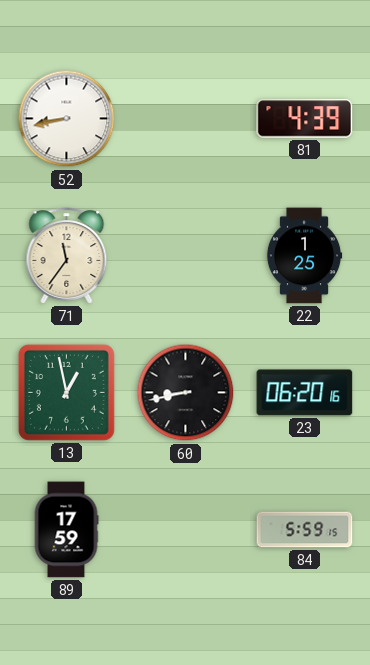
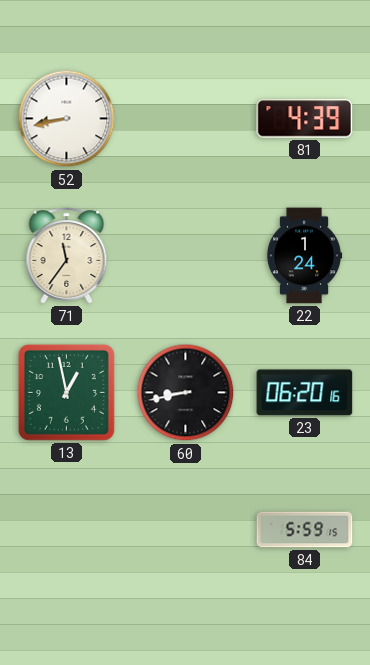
22: 1:25 -> 1:24
89: 17:59 -> none
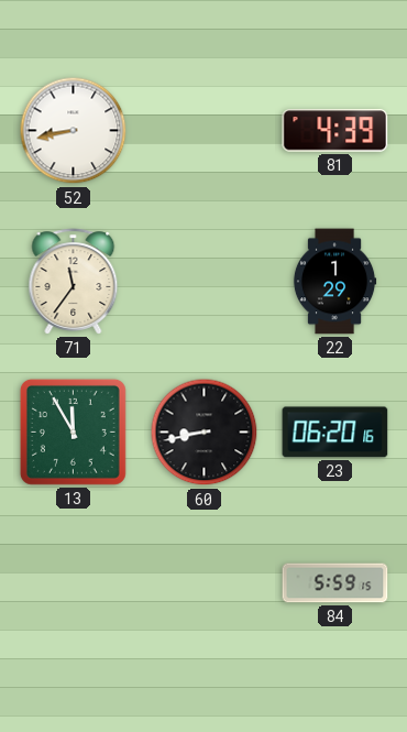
22: 1:24 -> 1:29
13: 12:58 -> 11:55
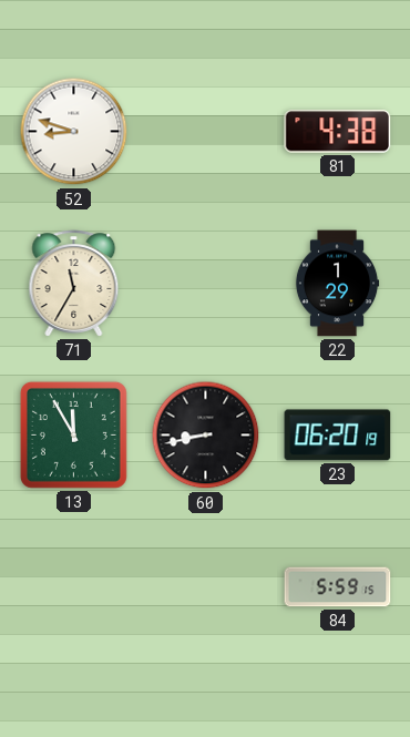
52: 8:43 -> 8:48
81: 4:39 -> 4:38
71: 11:36 -> 11:35
23: 06:20:16 -> 06:20:19
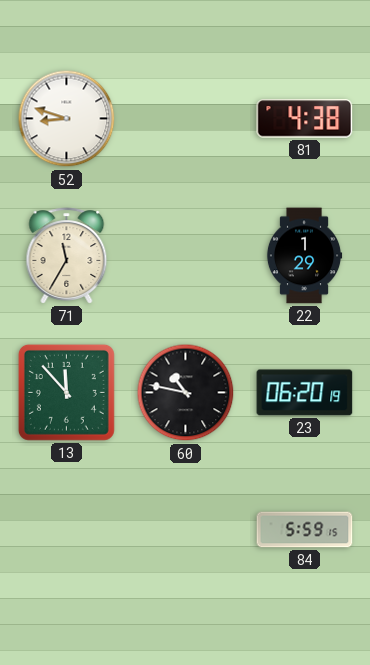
13: 11:55 -> 11:53
60: 8:43 -> 10:47
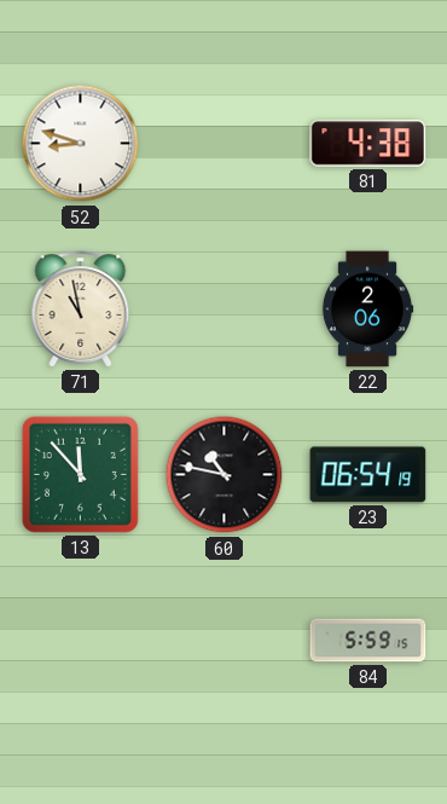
71: 11:35 -> 10:58
22: 1:29 -> 2:06
23: 06:20 -> 06:54
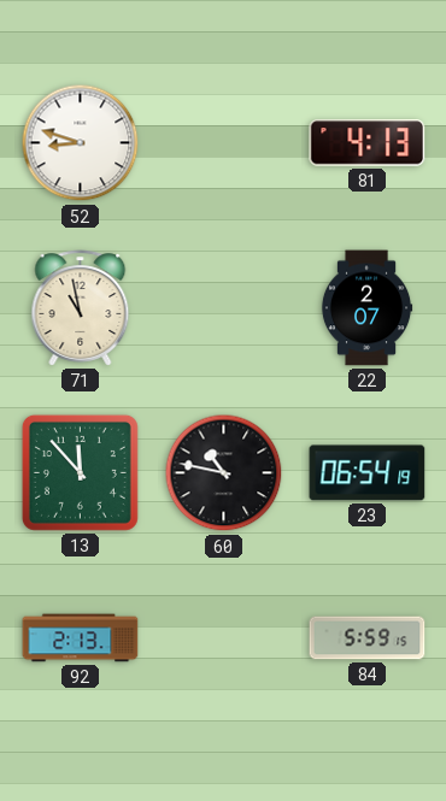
81: 4:38 -> 4:13
22: 2:06 -> 2:07
92: none -> 2:13
